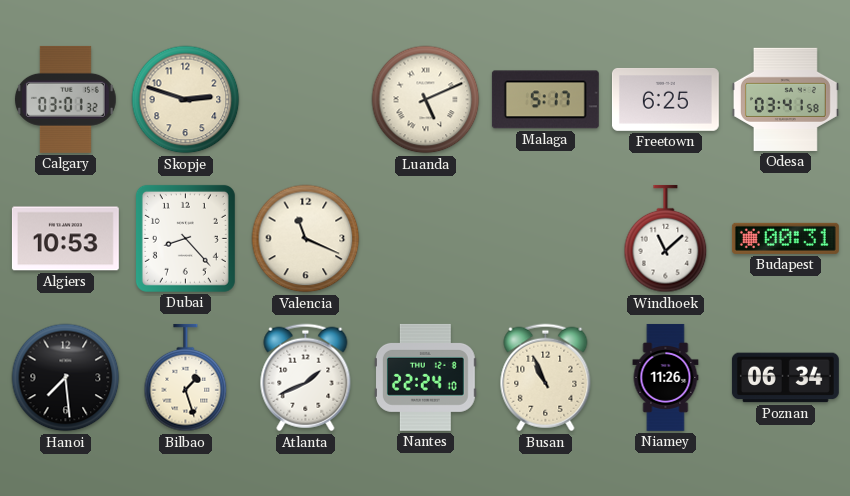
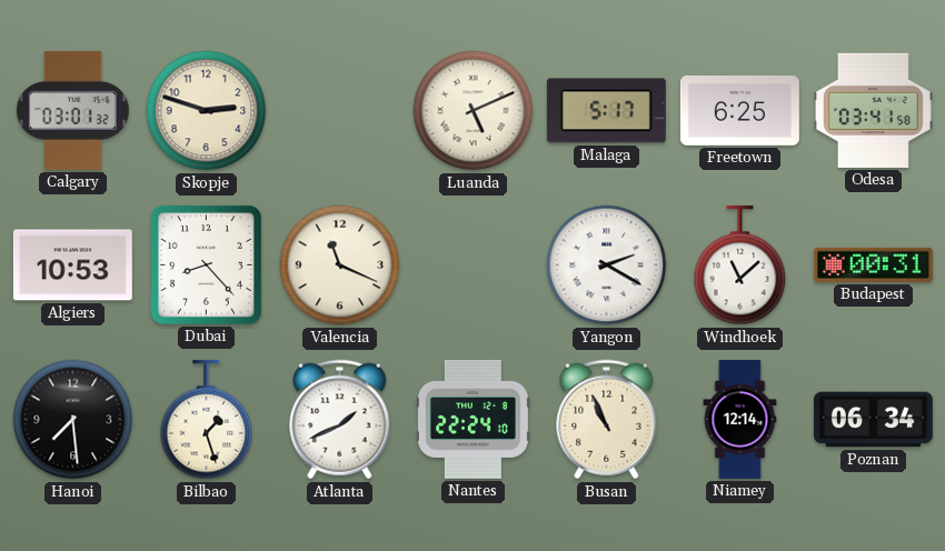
Yangon: none -> 2:20
Niamey: 11:26 -> 12:14
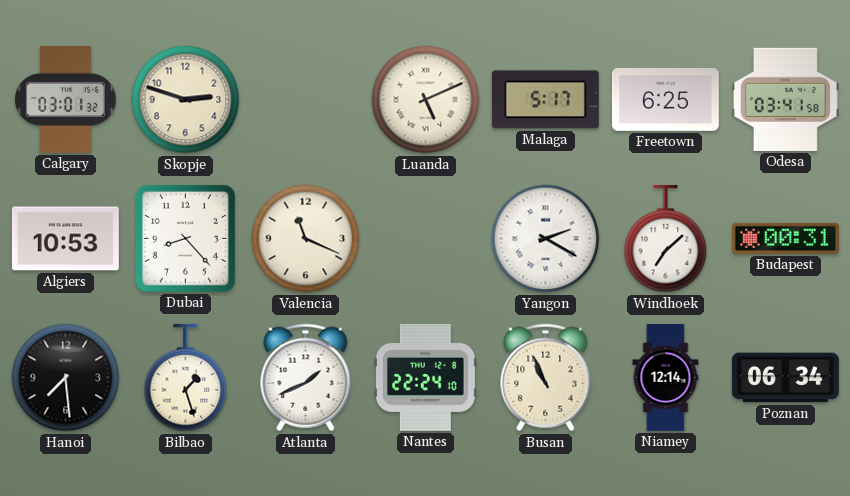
Windhoek: 11:08 -> 7:08
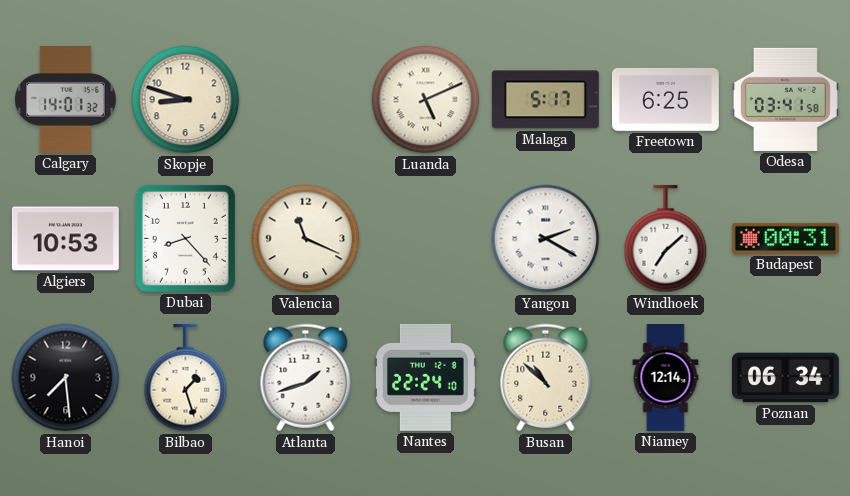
Calgary: 03:01 -> 14:01
Skopje: 2:48 -> 8:48
Atlanta: 1:41 -> 1:42
Busan: 10:56 -> 10:52
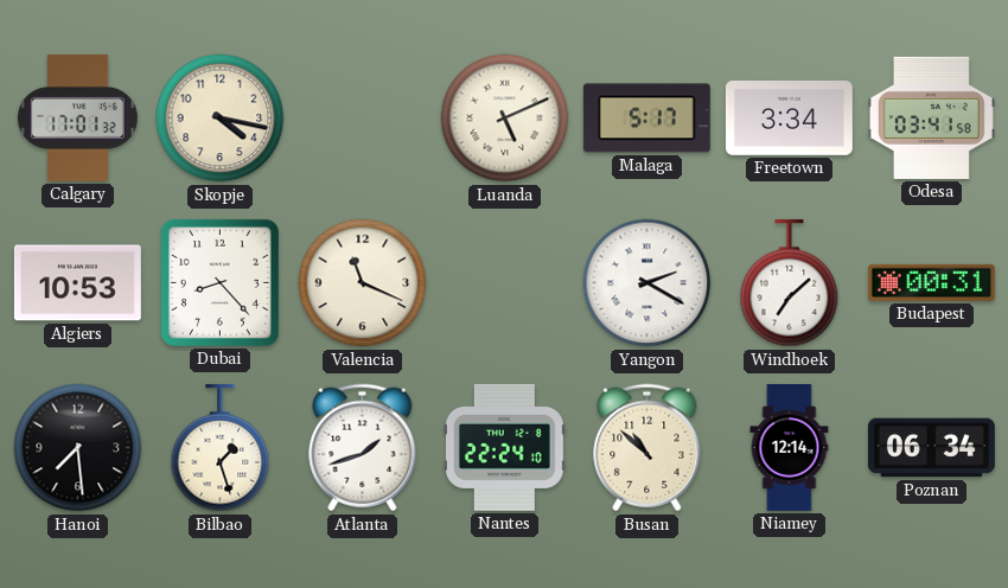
Calgary: 14:01 -> 17:01
Skopje: 8:48 -> 4:17
Freetown: 6:25 -> 3:34
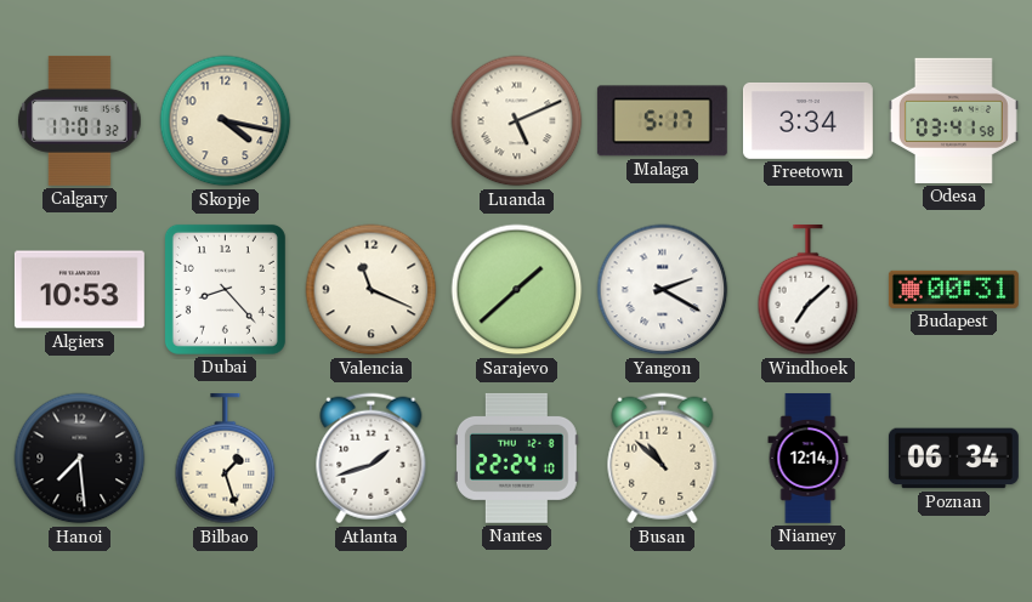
Sarajevo: none -> 1:38
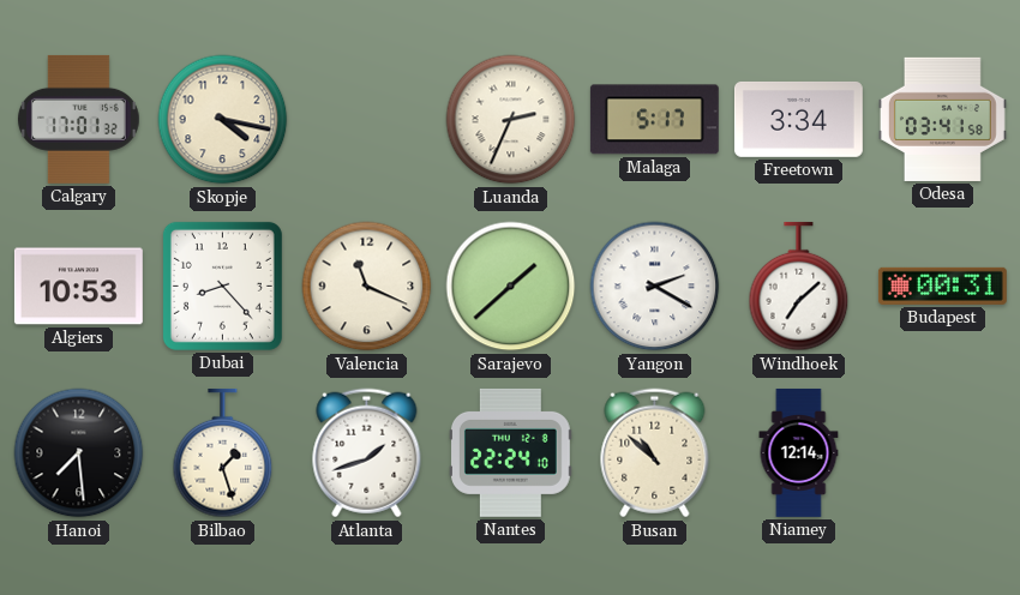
Luanda: 5:11 -> 2:34
Poznan: 06:34 -> none
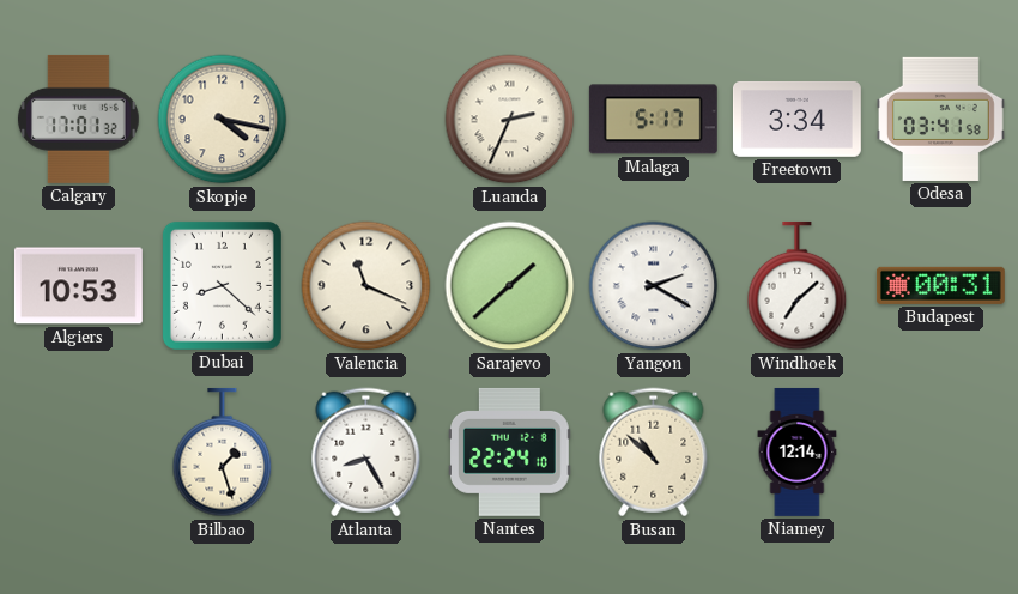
Dubai: 8:23 -> 8:22
Hanoi: 7:29 -> none
Atlanta: 1:42 -> 8:25
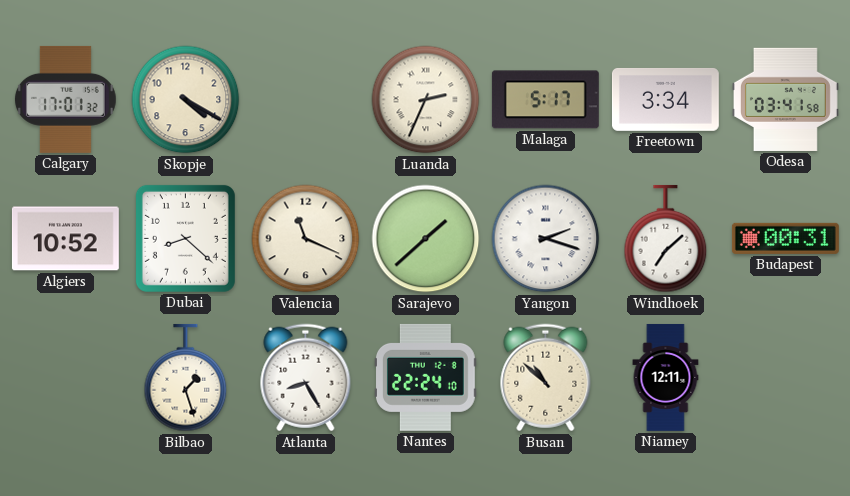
Skopje: 4:17 -> 4:20
Algiers: 10:53 -> 10:52
Yangon: 2:20 -> 2:18
Niamey: 12:14 -> 12:11
